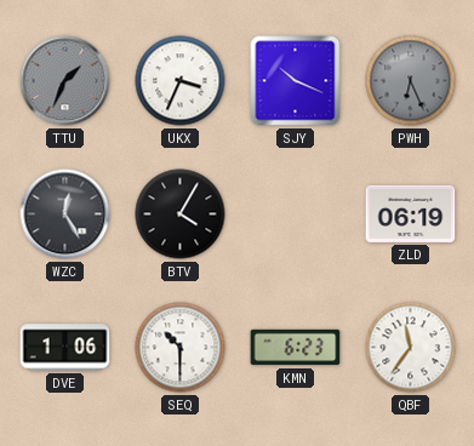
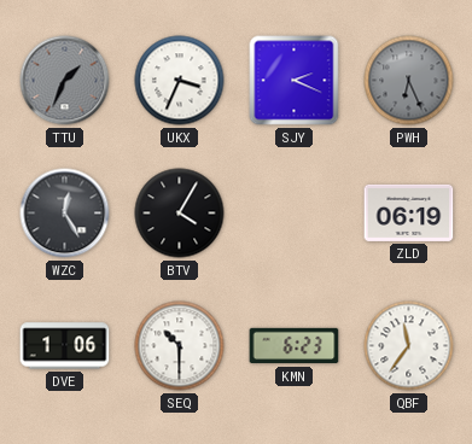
SJY: 10:19 -> 2:19
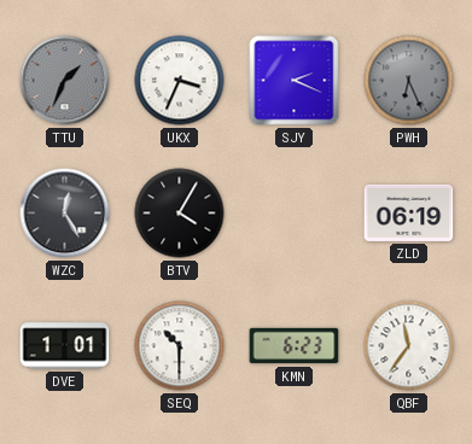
DVE: 1:06 -> 1:01
